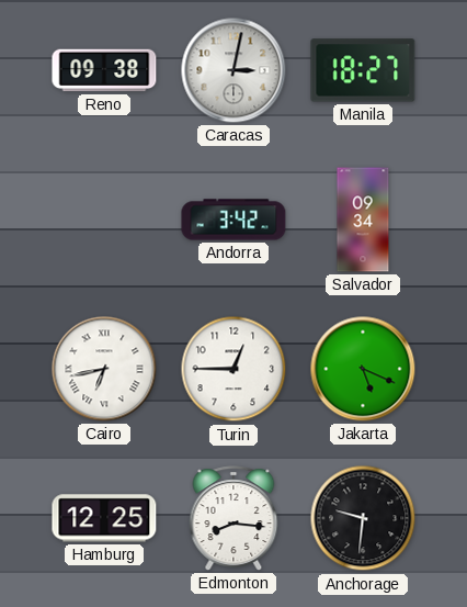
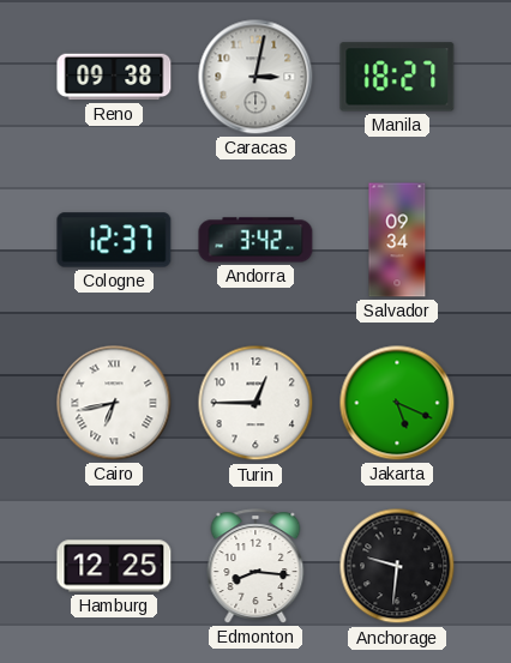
Cologne: none -> 12:37
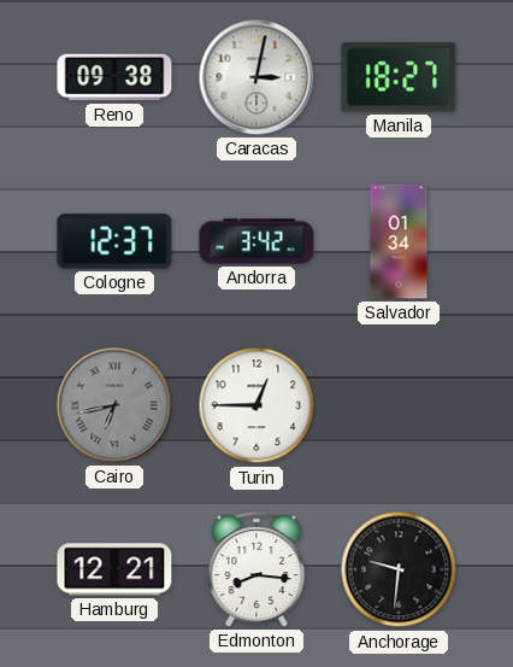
Salvador: 09:34 -> 01:34
Cairo dial: white -> grey
Jakarta: 5:19 -> none
Hamburg: 12:25 -> 12:21
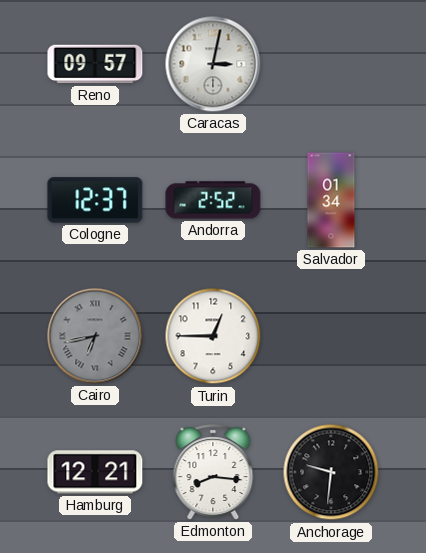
Reno: 09:38 -> 09:57
Manila: 18:27 -> none
Andorra: 3:42 -> 2:52
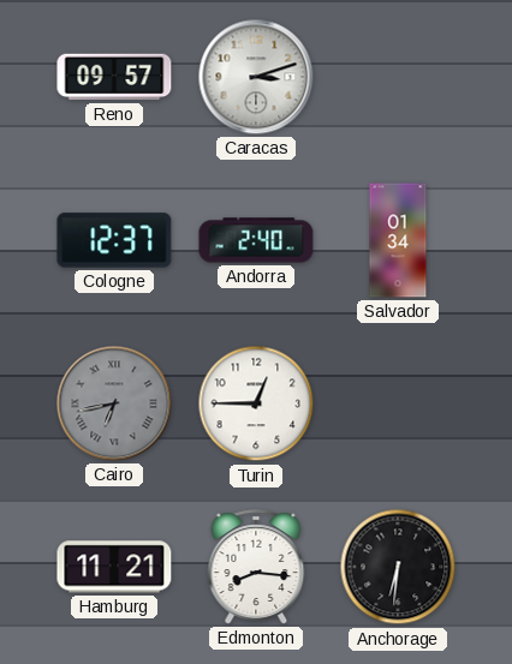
Caracas: 3:02 -> 3:12
Andorra: 2:52 -> 2:40
Hamburg: 12:21 -> 11:21
Anchorage: 9:31 -> 6:31
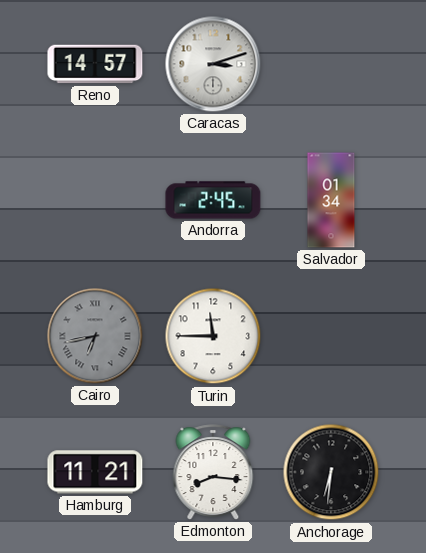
Reno: 09:57 -> 14:57
Cologne: 12:37 -> none
Andorra: 2:40 -> 2:45
Turin: 12:45 -> 11:45
